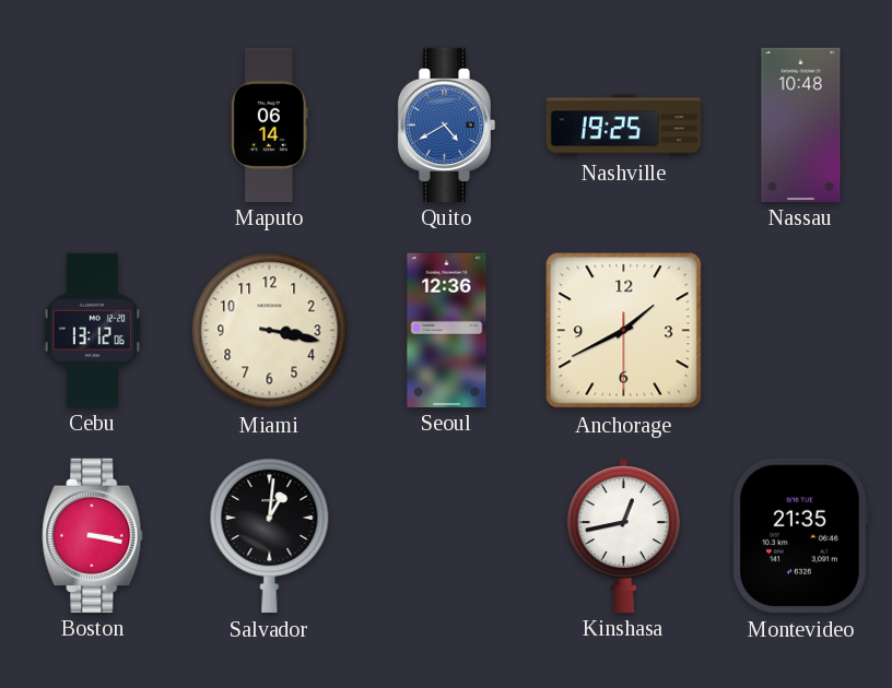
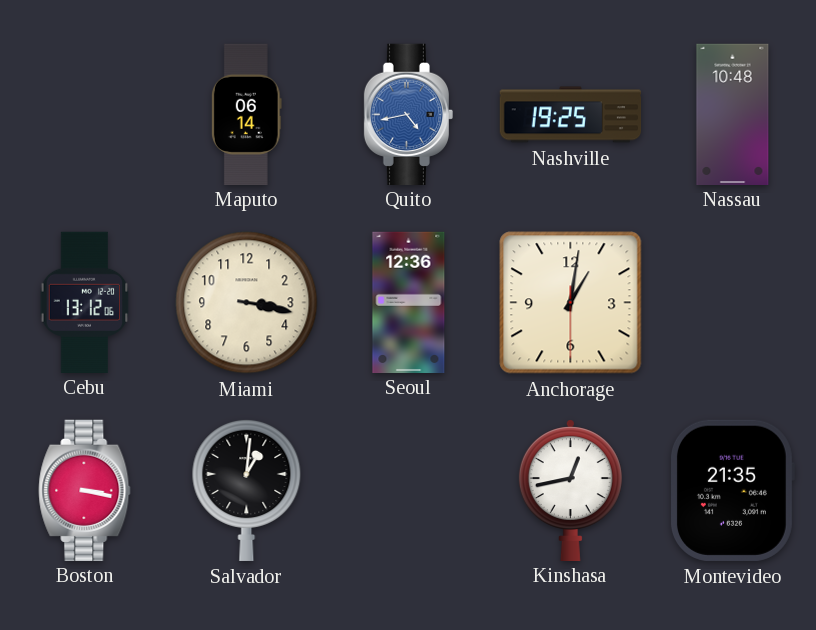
Quito: 4:40 -> 4:43
Anchorage: 1:40 -> 1:01
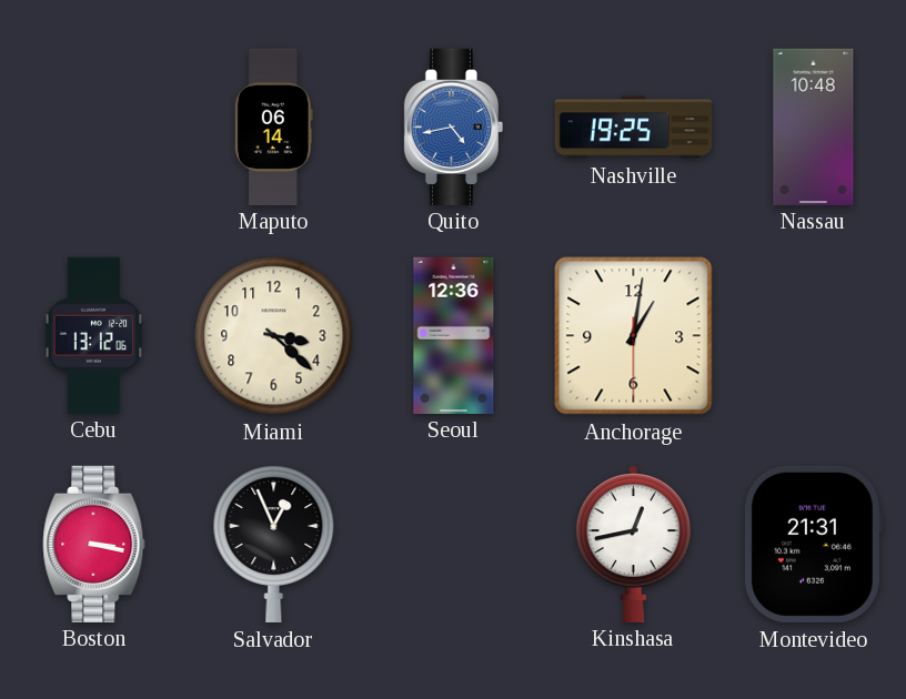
Miami: 3:17 -> 3:22
Salvador: 1:01 -> 12:56
Montevideo: 21:35 -> 21:31
